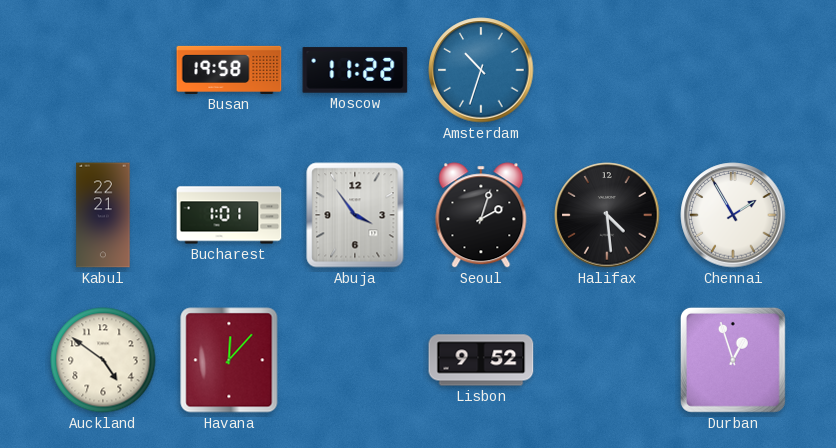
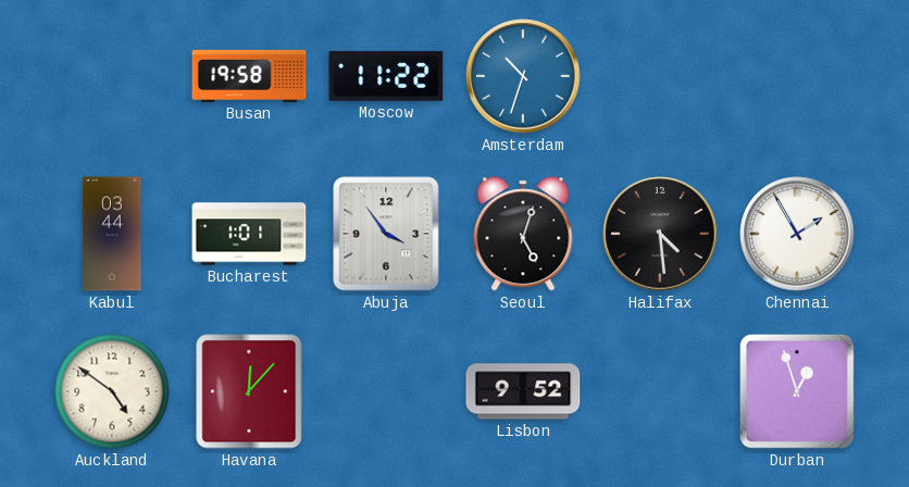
Kabul: 22:21 -> 03:44
Seoul: 2:03 -> 5:03
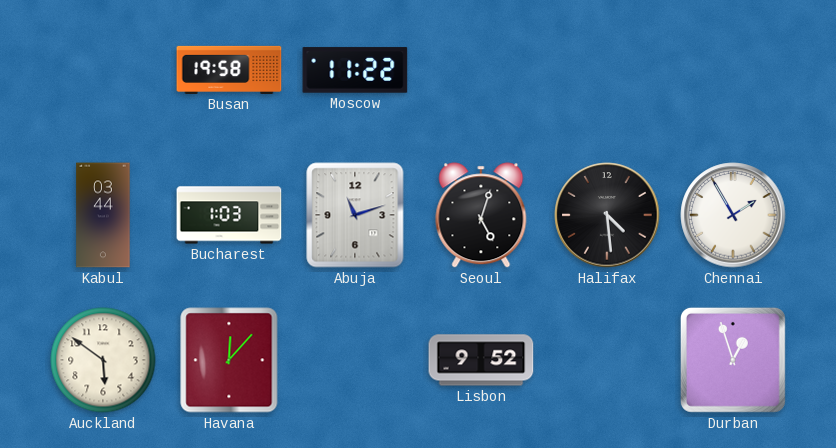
Amsterdam: 10:33 -> none
Bucharest: 1:01 -> 1:03
Abuja: 3:54 -> 11:12
Auckland: 4:51 -> 5:51
